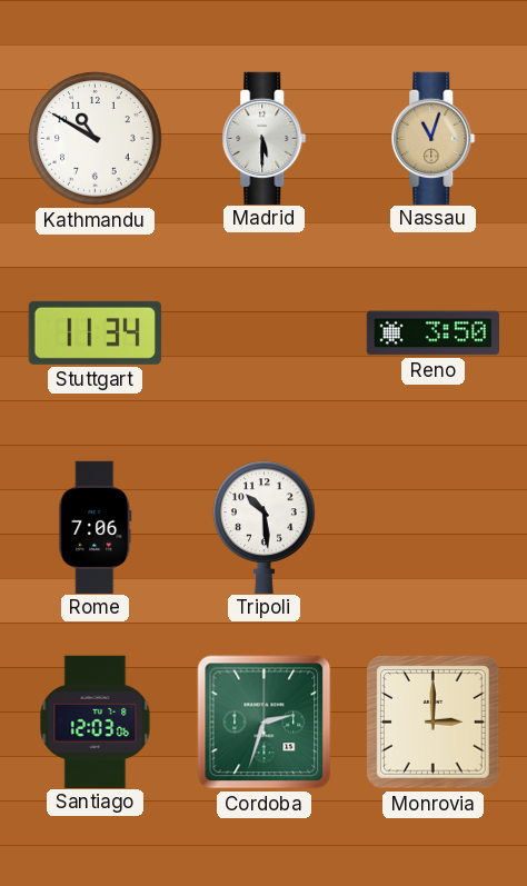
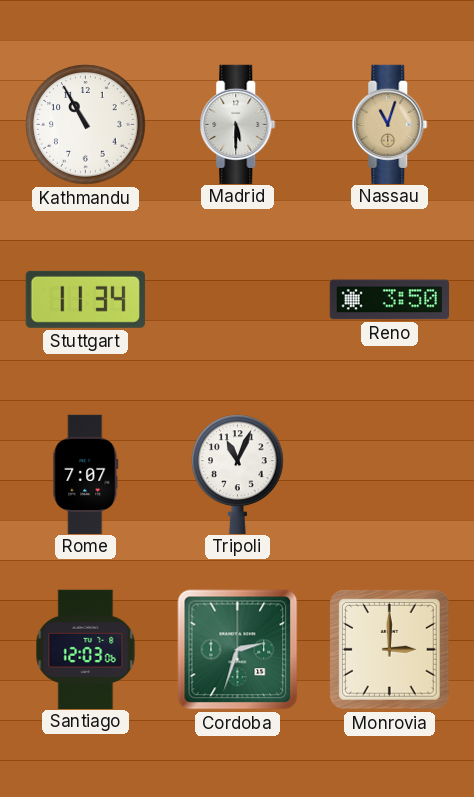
Kathmandu: 10:50 -> 10:55
Rome: 7:06 -> 7:07
Tripoli: 10:29 -> 11:04
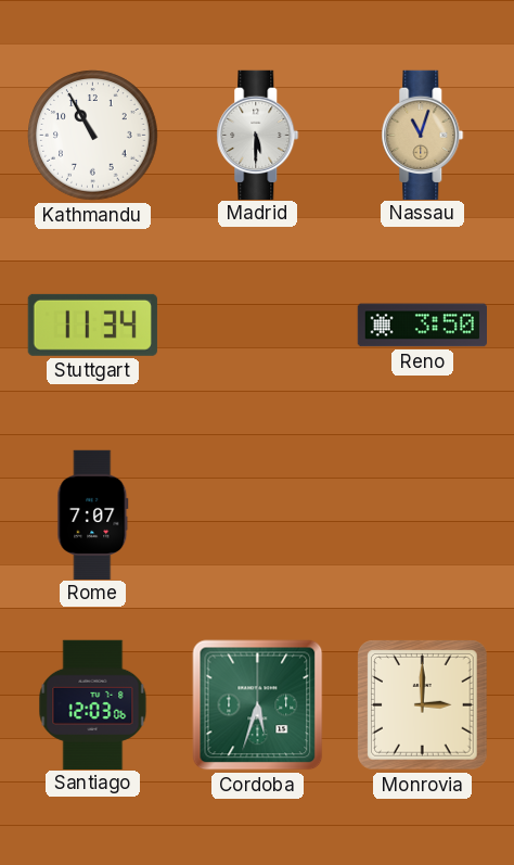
Tripoli: 11:04 -> none
Cordoba: 2:33 -> 5:33
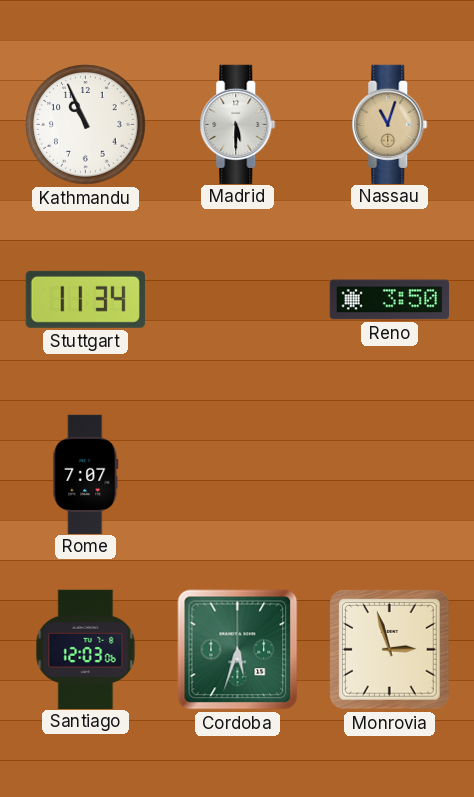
Kathmandu: 10:55 -> 10:56
Monrovia: 3:00 -> 2:57
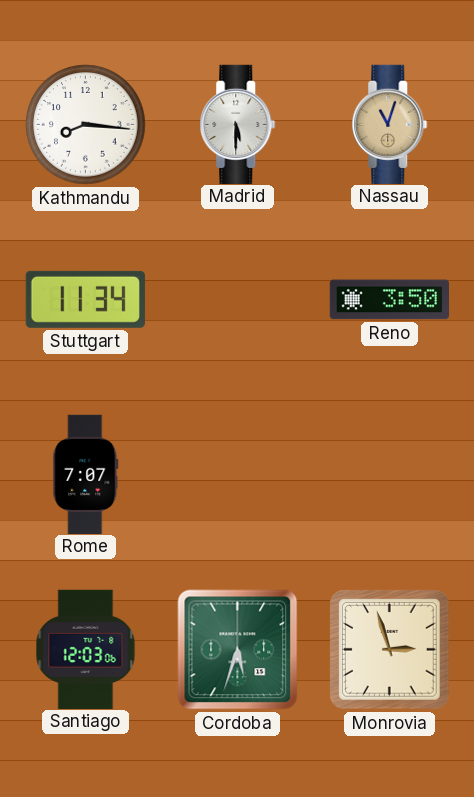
Kathmandu: 10:56 -> 8:16
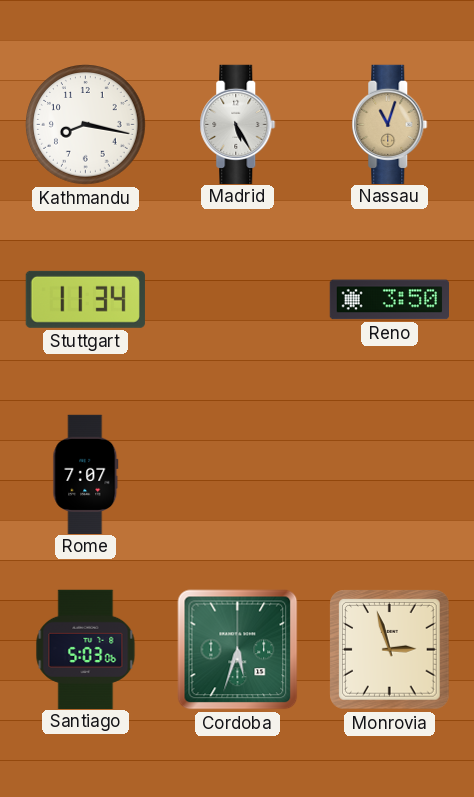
Kathmandu: 8:16 -> 8:17
Madrid: 5:30 -> 5:25
Santiago: 12:03 -> 5:03
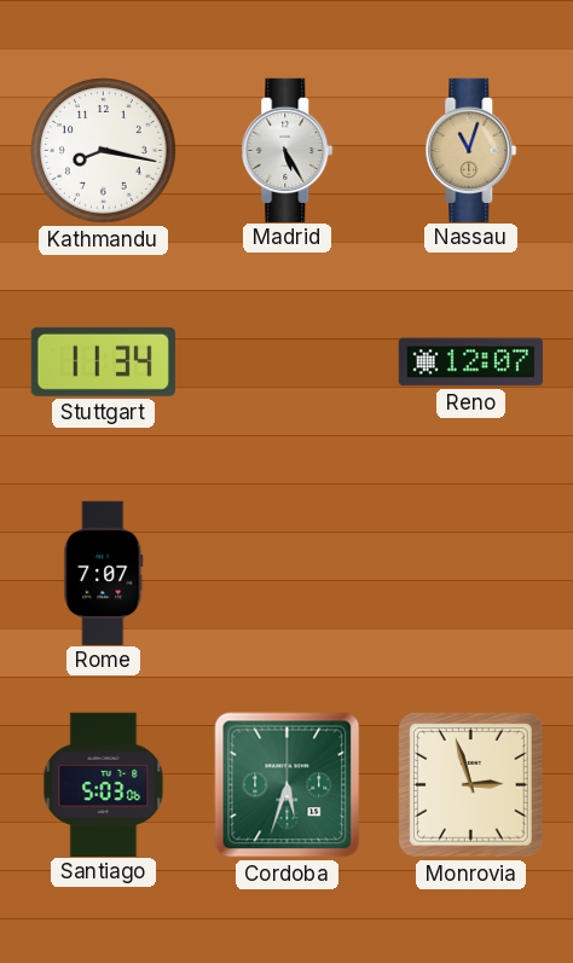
Reno: 3:50 -> 12:07
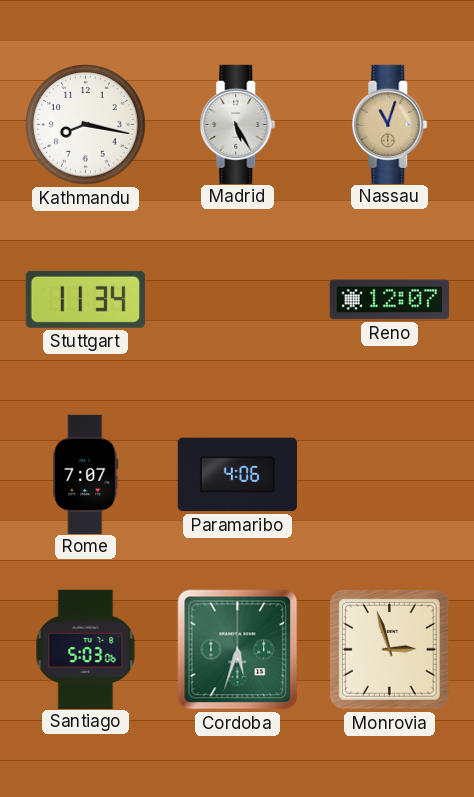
Paramaribo: none -> 4:06
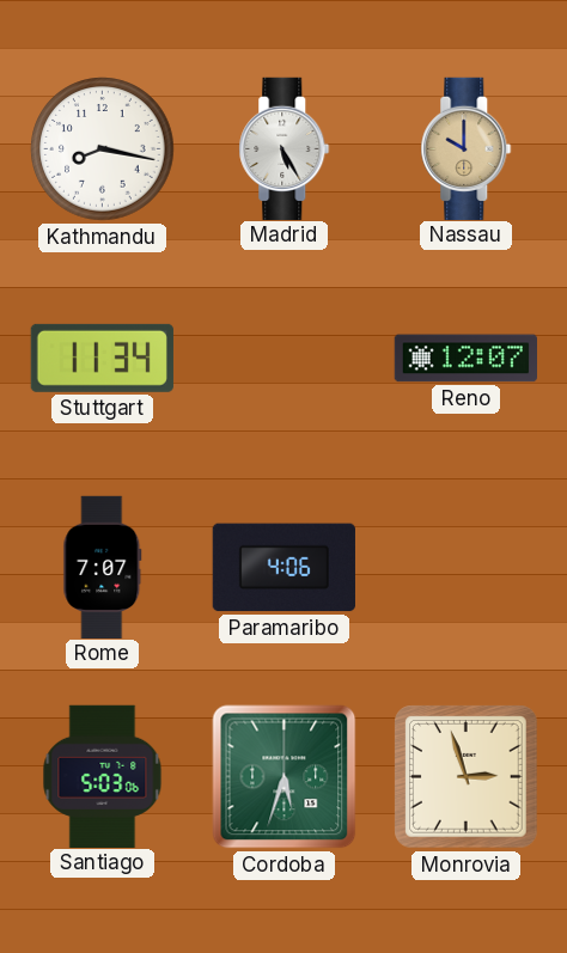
Nassau: 11:03 -> 10:00
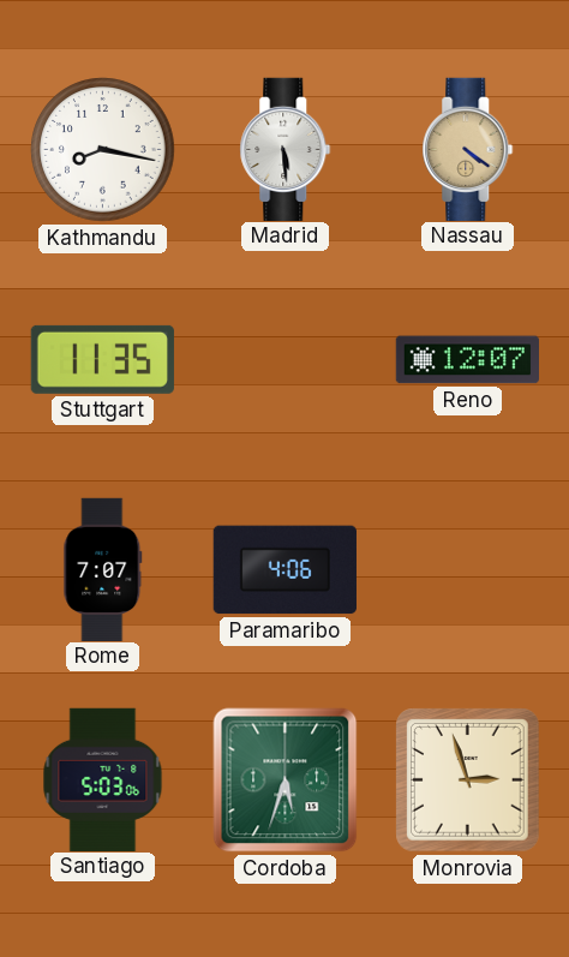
Madrid: 5:25 -> 5:29
Nassau: 10:00 -> 4:21
Stuttgart: 11:34 -> 11:35
